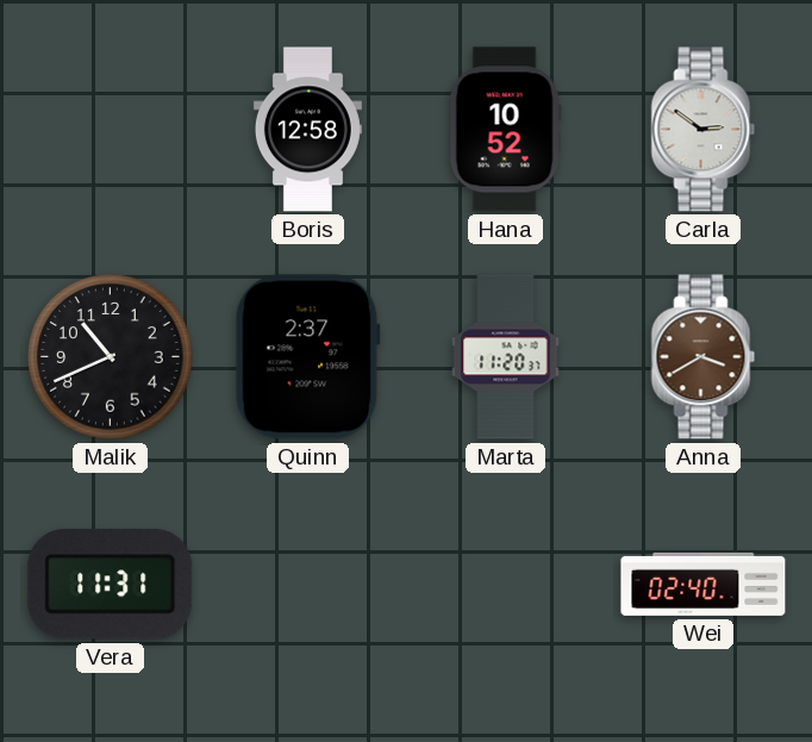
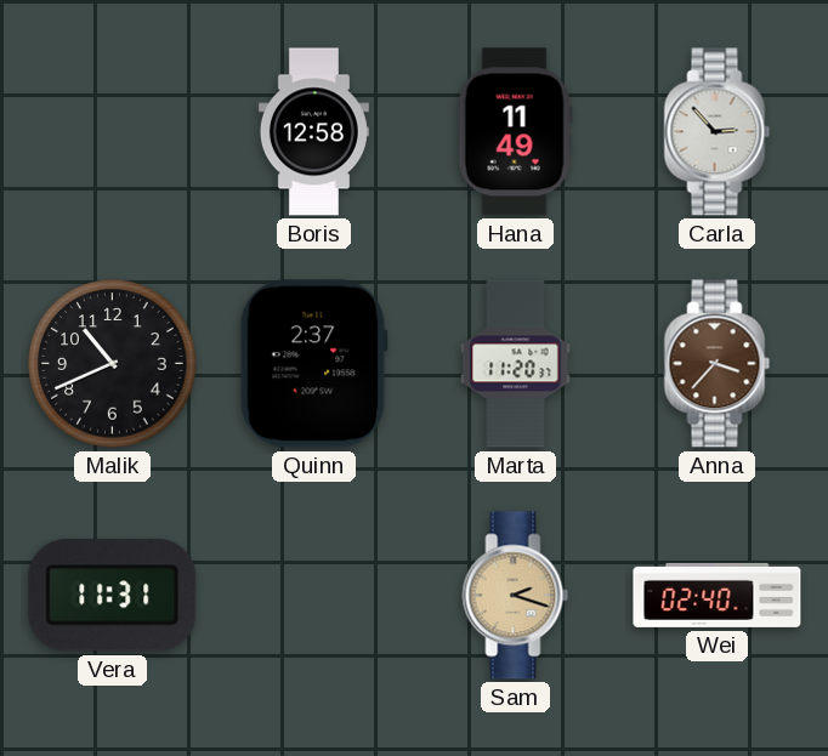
Hana: 10:52 -> 11:49
Carla: 2:51 -> 2:53
Anna: 3:40 -> 3:37
Sam: none -> 2:18
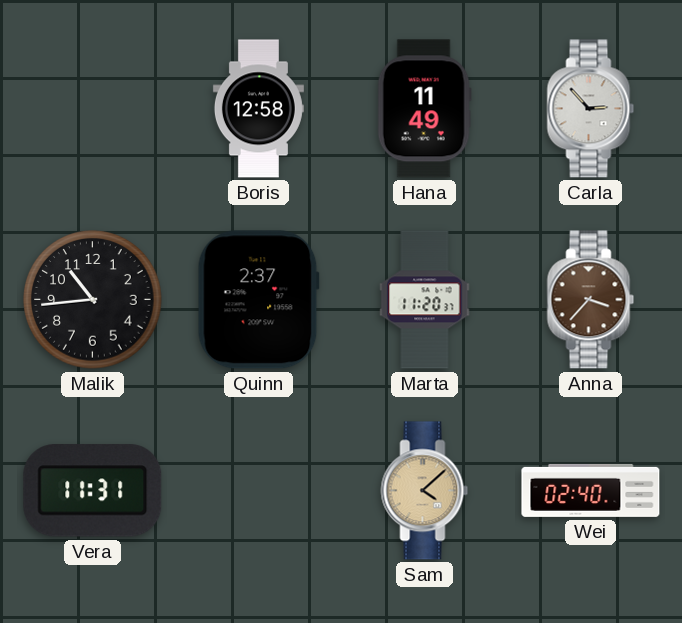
Malik: 10:41 -> 10:44
Sam: 2:18 -> 4:08
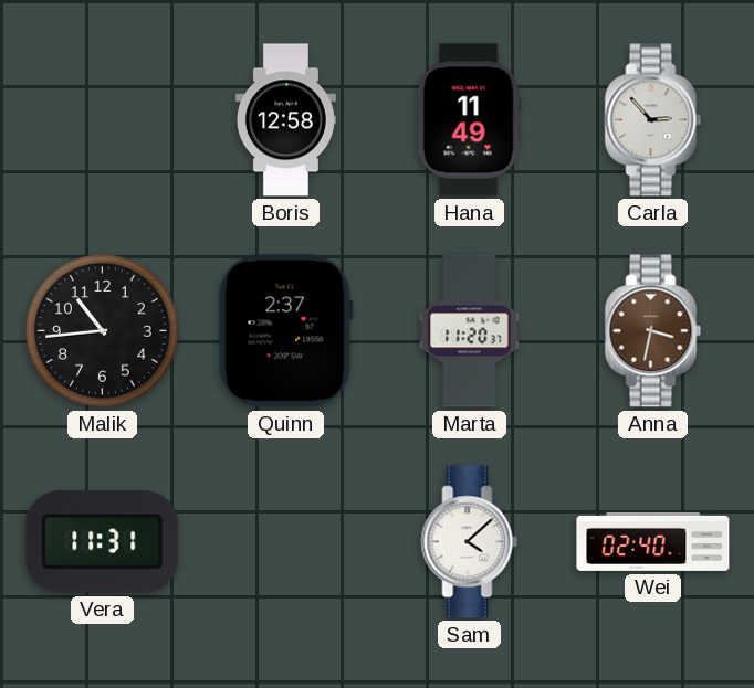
Anna: 3:37 -> 3:32
Sam dial: champagne -> white
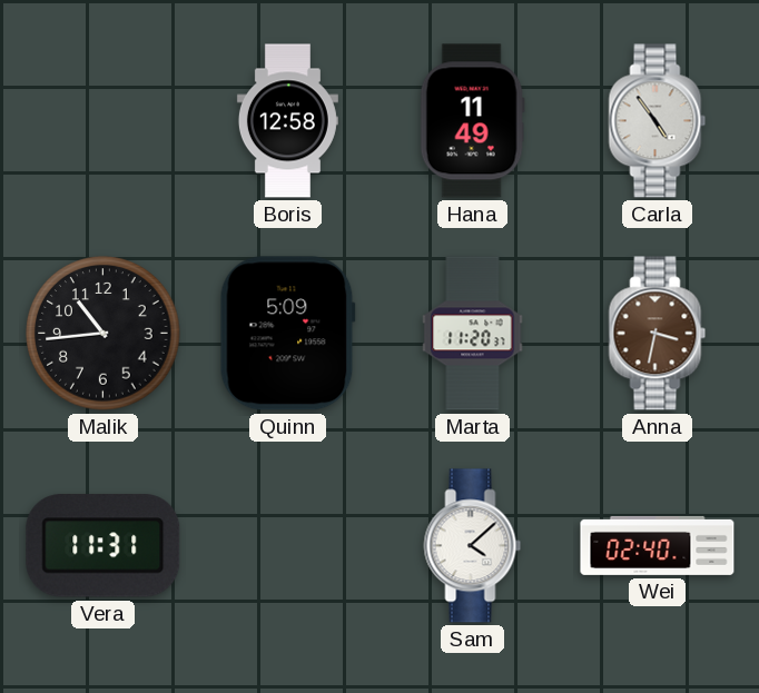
Carla: 2:53 -> 4:54
Quinn: 2:37 -> 5:09
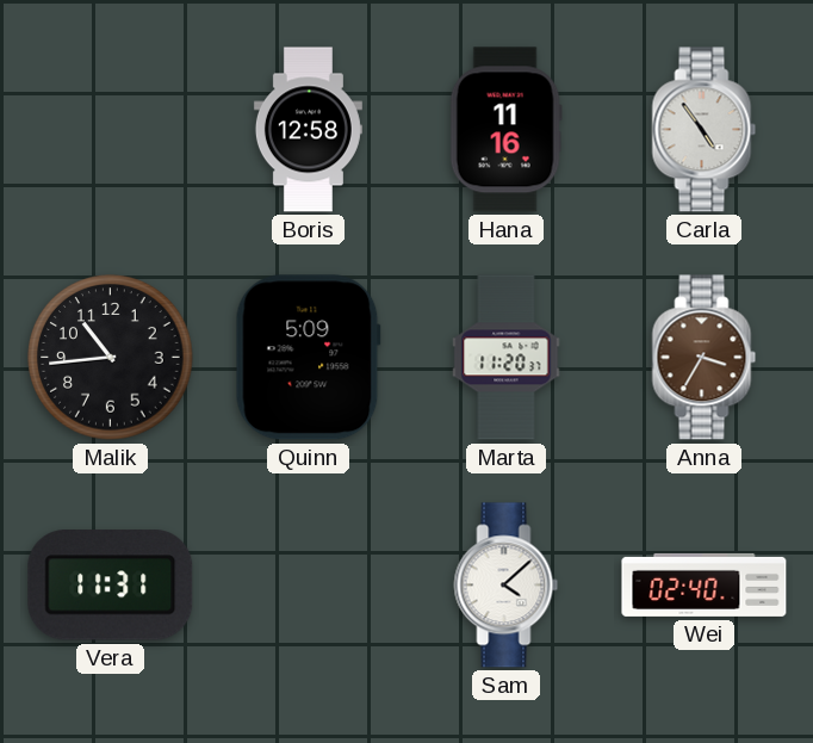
Hana: 11:49 -> 11:16
Anna: 3:32 -> 3:35
